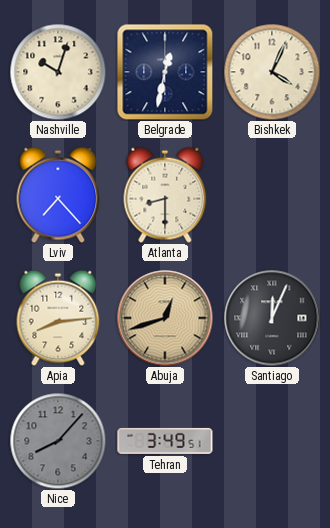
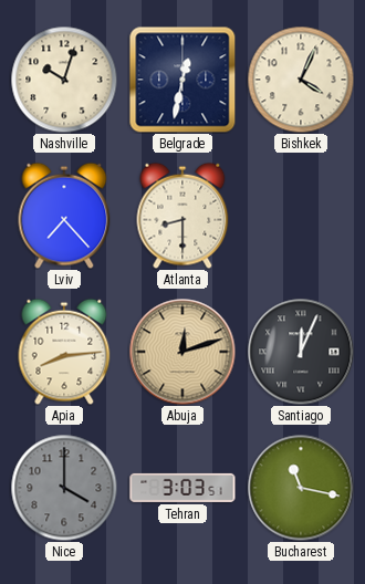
Abuja: 12:42 -> 12:12
Nice: 8:07 -> 4:00
Tehran: 3:49 -> 3:03
Bucharest: none -> 11:17
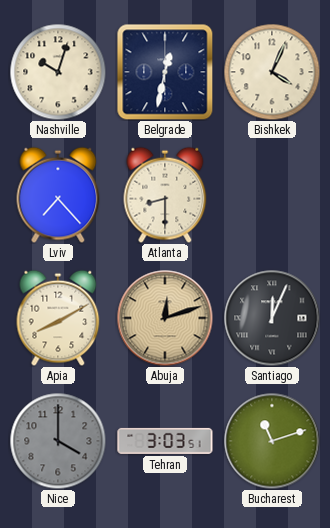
Apia: 8:14 -> 8:10
Bucharest: 11:17 -> 11:12
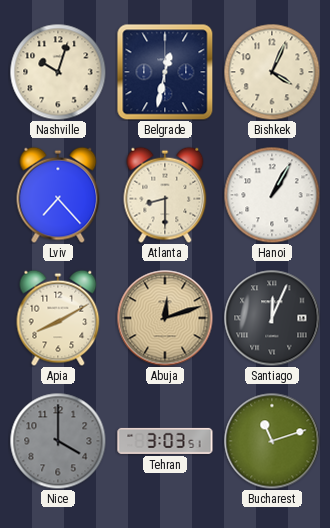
Hanoi: none -> 1:05
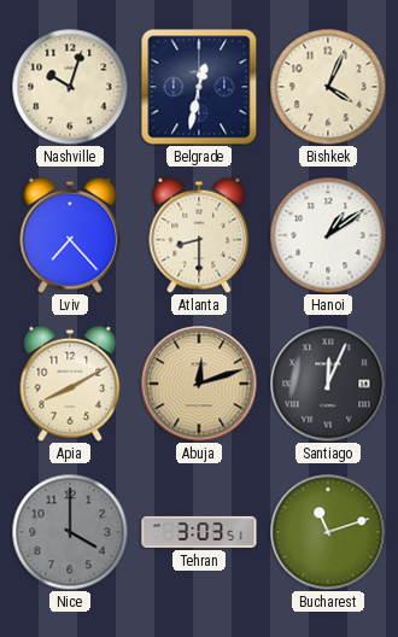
Hanoi: 1:05 -> 1:09
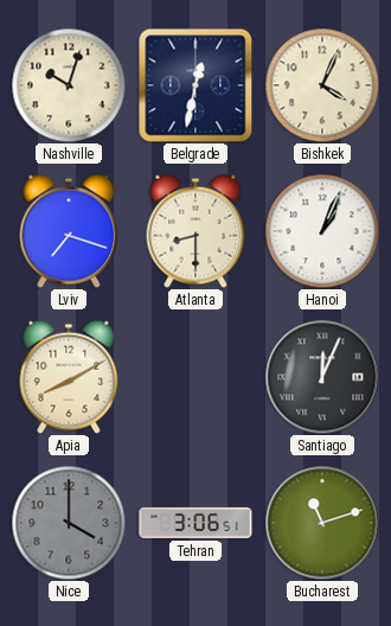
Lviv: 7:23 -> 7:18
Hanoi: 1:09 -> 1:04
Abuja: 12:12 -> none
Tehran: 3:03 -> 3:06
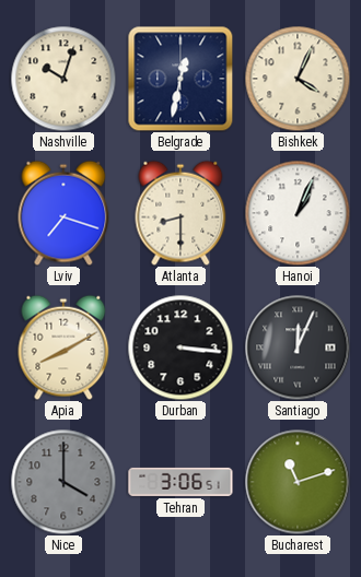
Durban: none -> 3:16
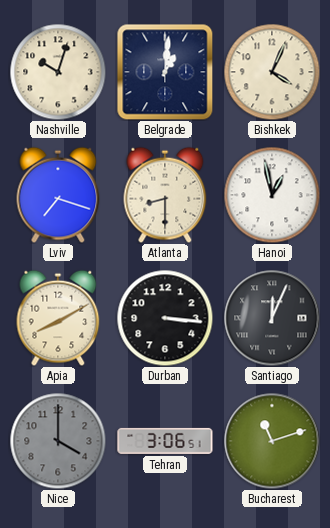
Belgrade: 12:32 -> 1:01
Hanoi: 1:04 -> 12:58
